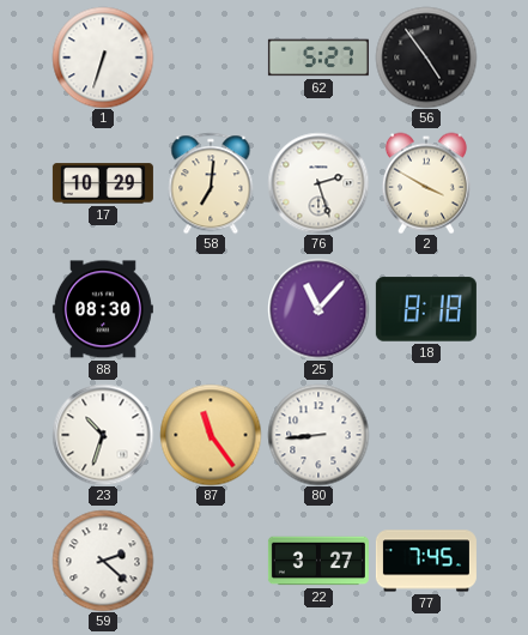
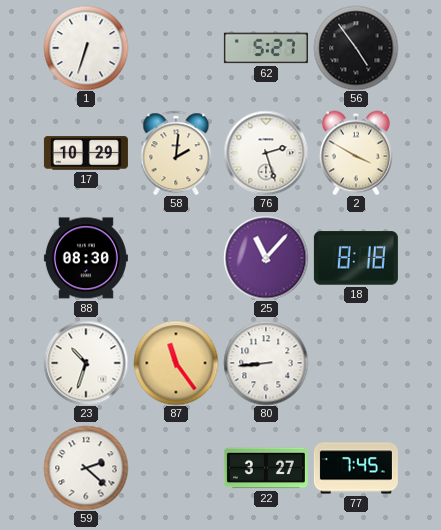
58: 7:01 -> 2:01
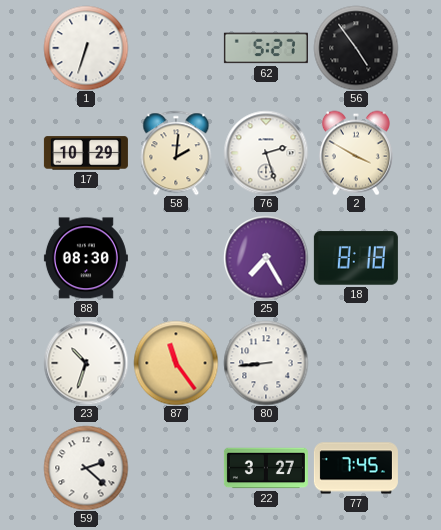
25: 11:07 -> 7:25
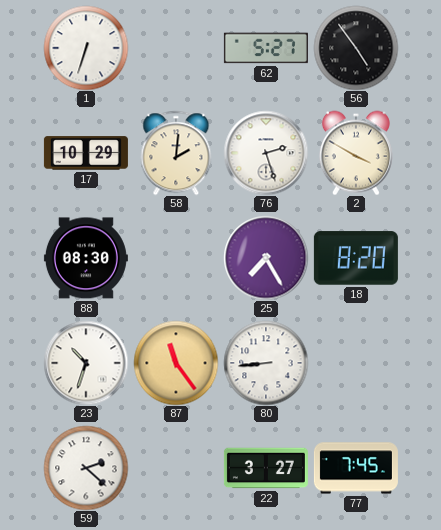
18: 8:18 -> 8:20
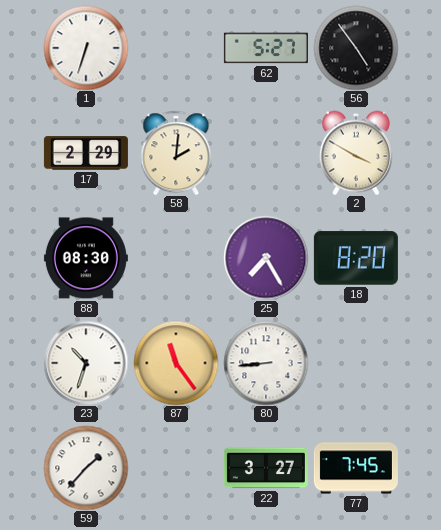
17: 10:29 -> 2:29
76: 2:27 -> none
59: 2:22 -> 1:37
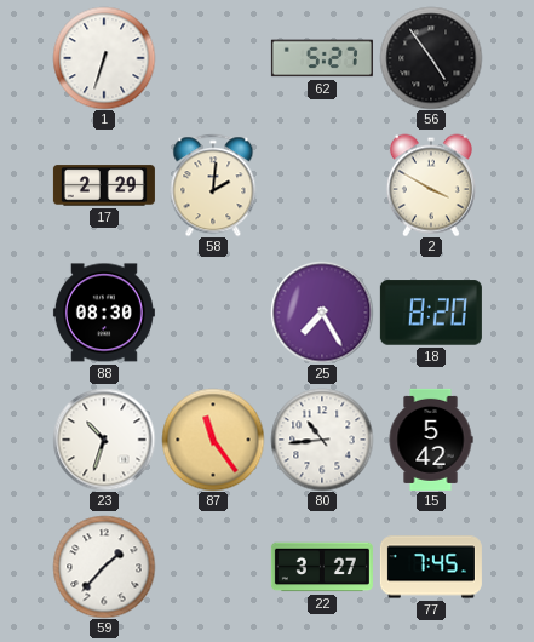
80: 8:44 -> 10:44
15: none -> 5:42
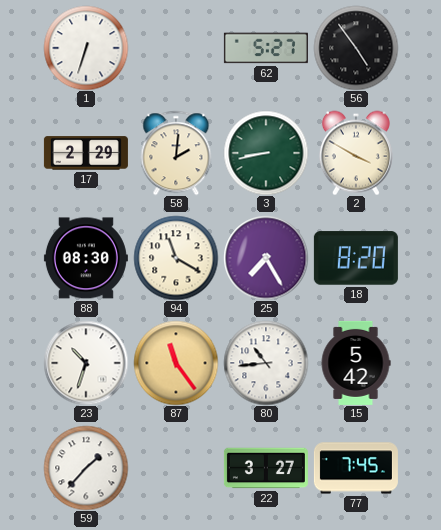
3: none -> 8:43
94: none -> 11:20
